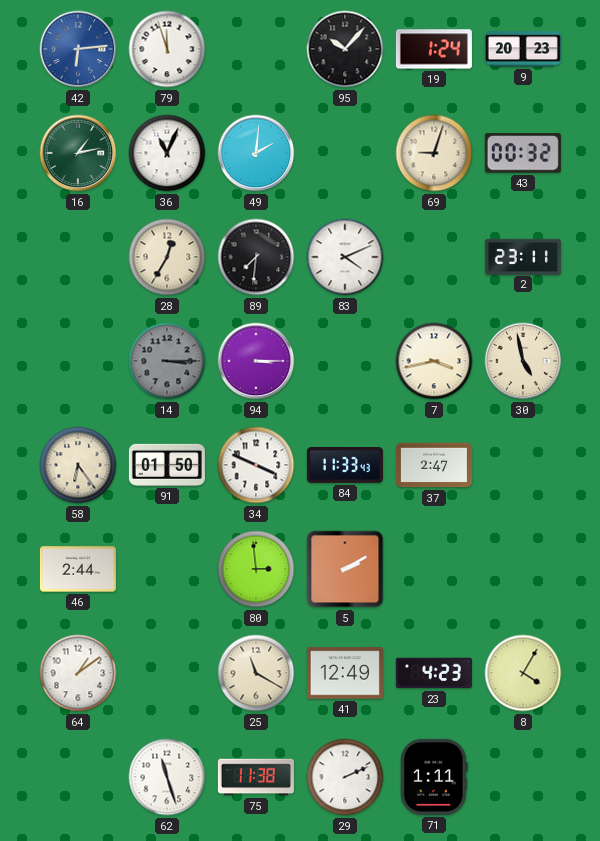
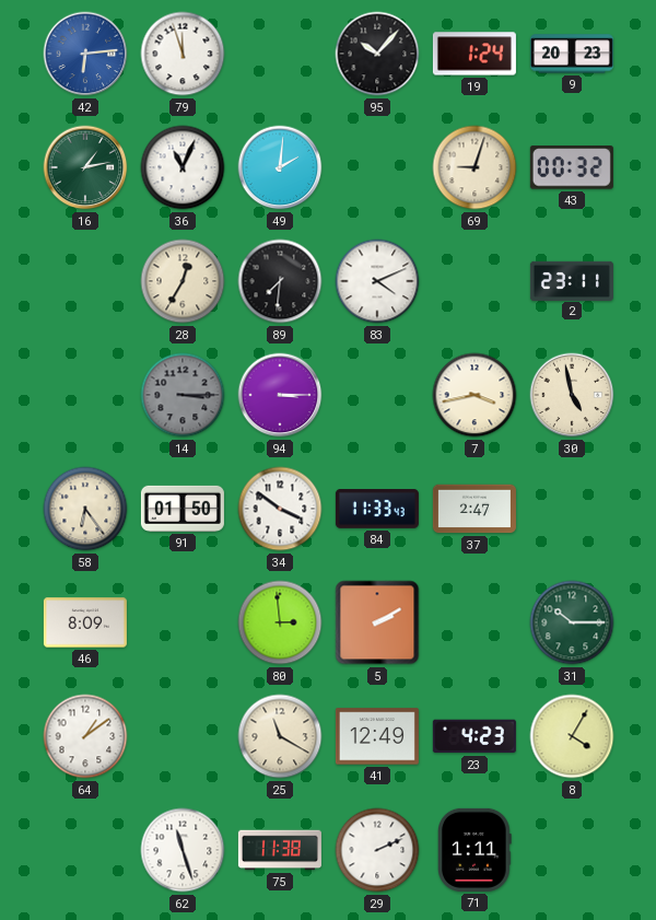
34: 3:49 -> 3:51
46: 2:44 -> 8:09
31: none -> 10:15
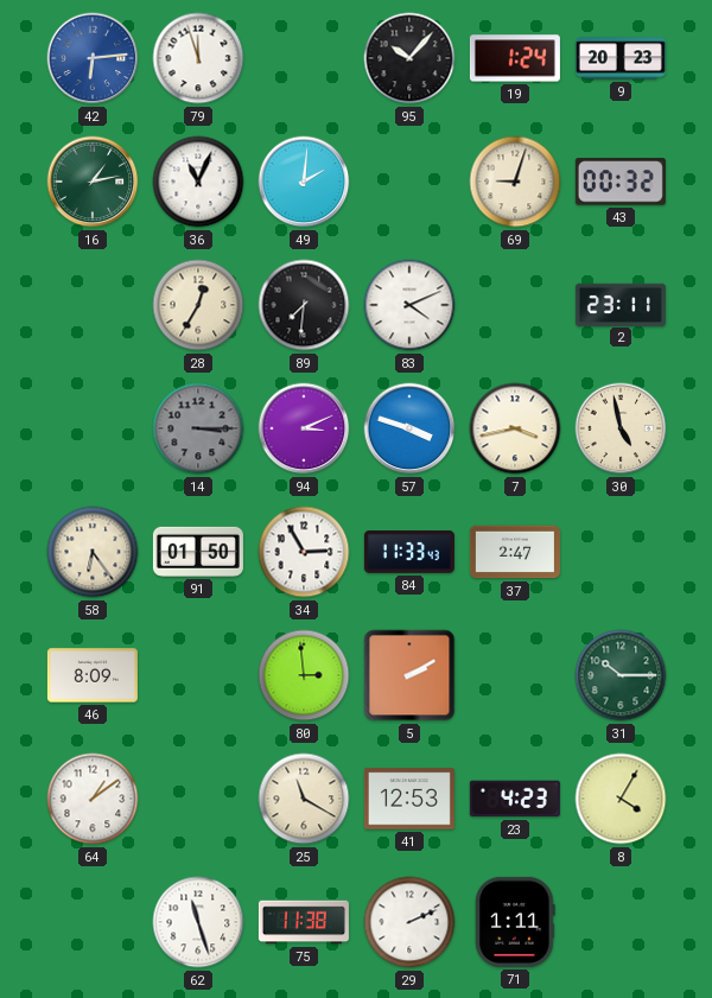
94: 3:15 -> 3:11
57: none -> 3:48
34: 3:51 -> 2:55
41: 12:49 -> 12:53
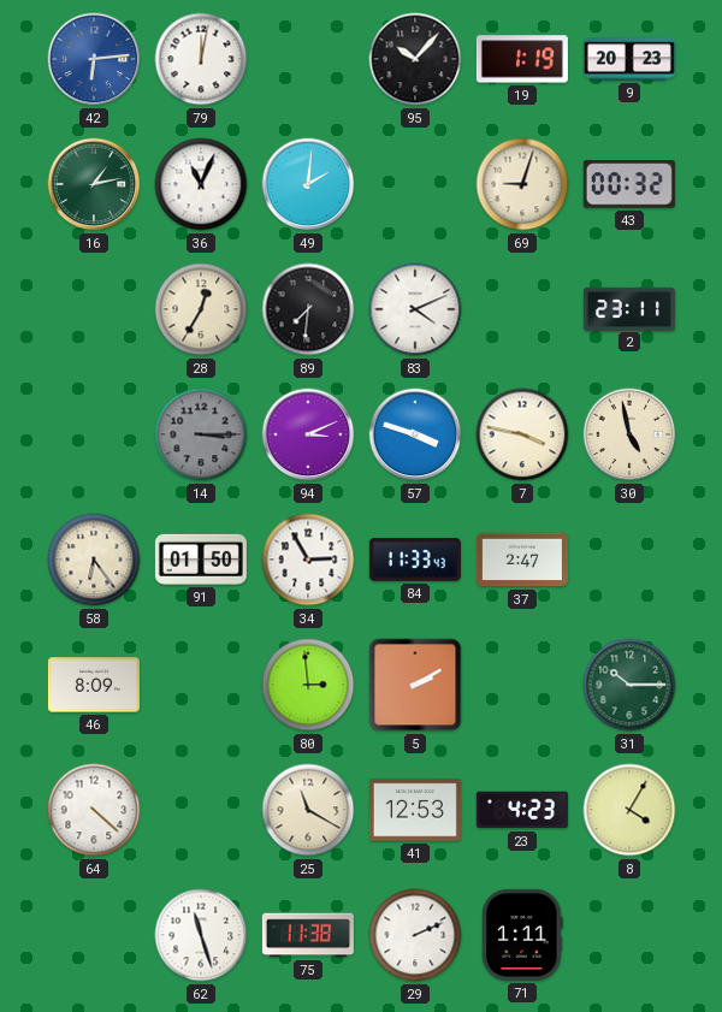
79: 11:57 -> 12:02
19: 1:24 -> 1:19
7: 3:43 -> 3:47
64: 1:09 -> 4:22
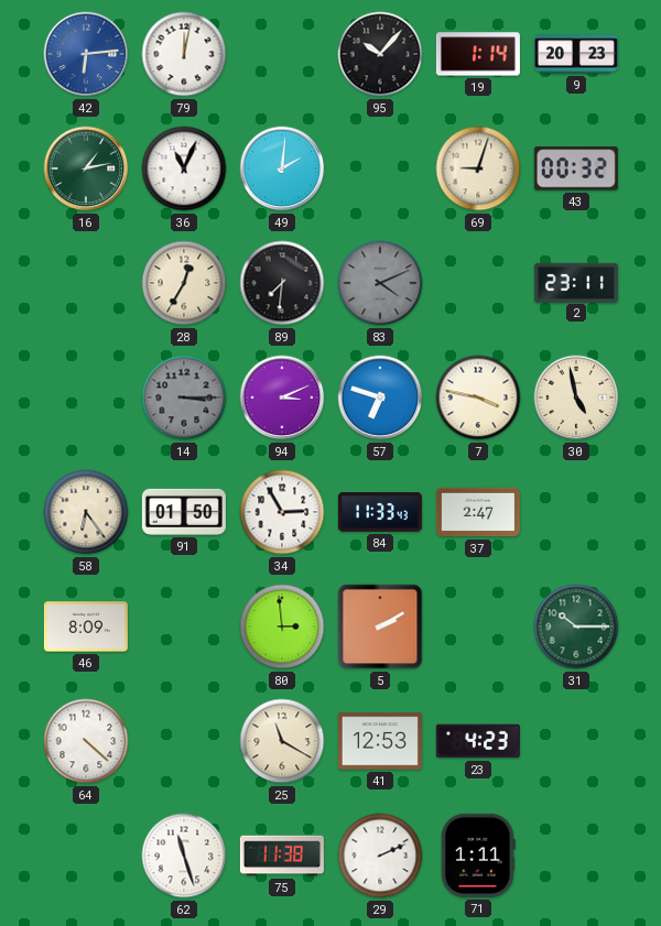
19: 1:19 -> 1:14
83 dial: white -> grey
57: 3:48 -> 6:48
8: 4:05 -> none
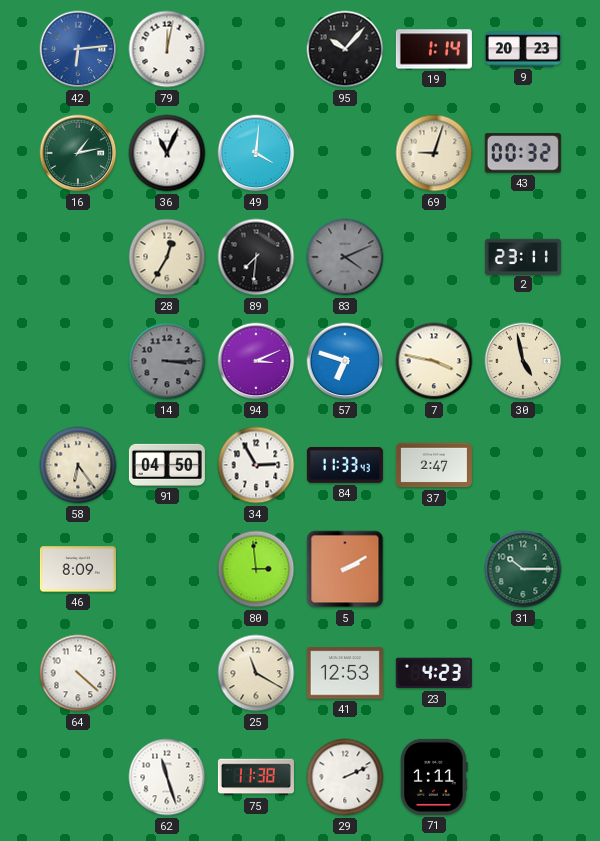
49: 2:01 -> 4:01
91: 01:50 -> 04:50
